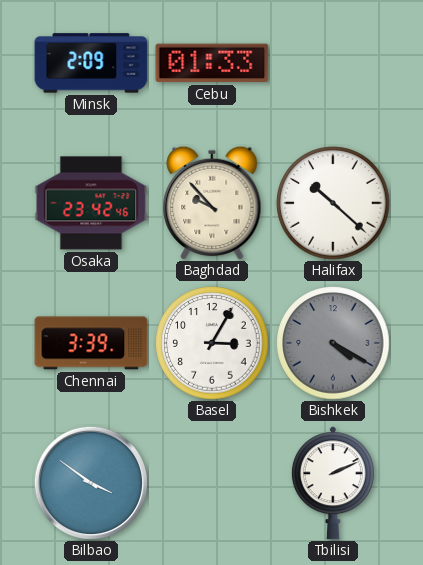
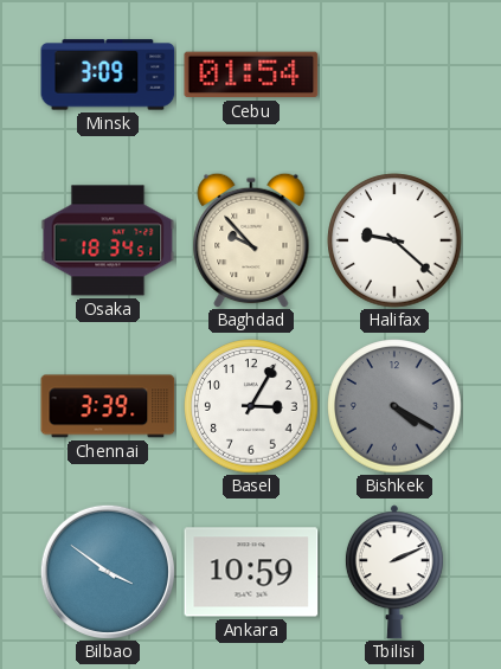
Minsk: 2:09 -> 3:09
Cebu: 01:33 -> 01:54
Osaka: 23:42 -> 18:34
Halifax: 10:22 -> 9:22
Ankara: none -> 10:59
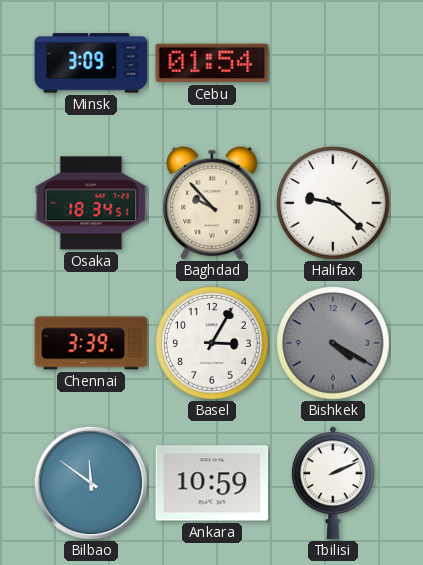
Bilbao: 3:51 -> 11:51
